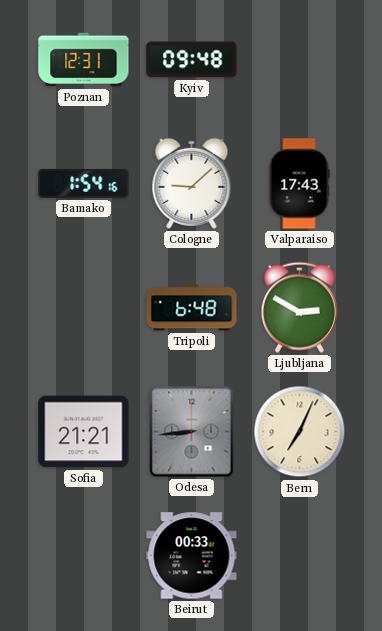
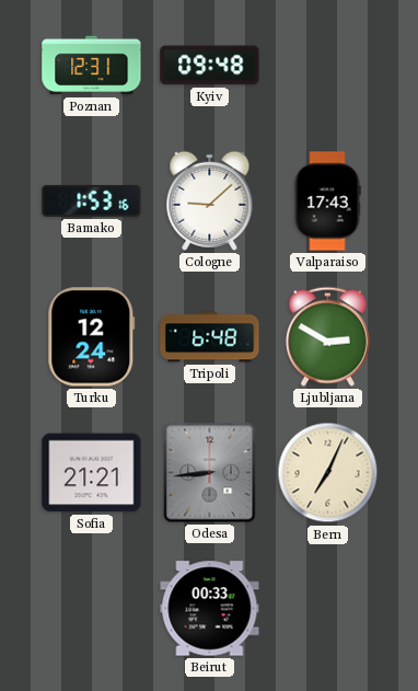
Bamako: 1:54 -> 1:53
Turku: none -> 12:24
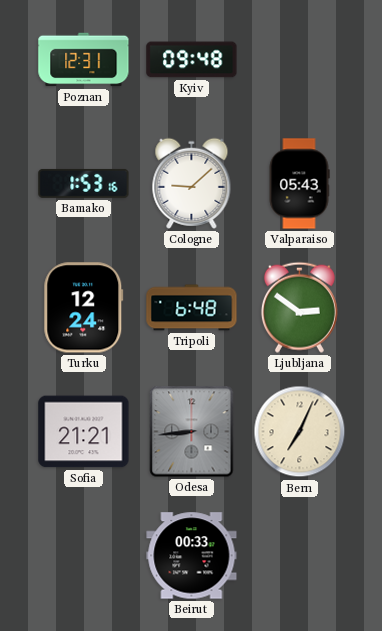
Valparaiso: 17:43 -> 05:43
Ljubljana: 2:50 -> 2:51
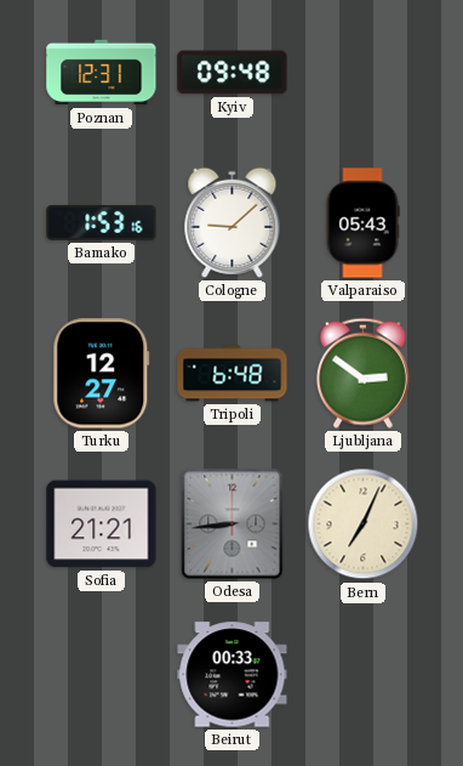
Turku: 12:24 -> 12:27
